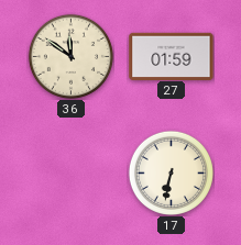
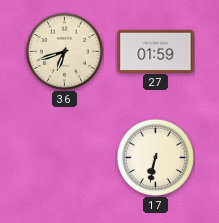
36: 11:51 -> 6:42
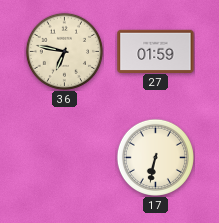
36: 6:42 -> 6:47
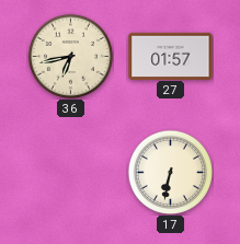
36: 6:47 -> 6:43
27: 01:59 -> 01:57
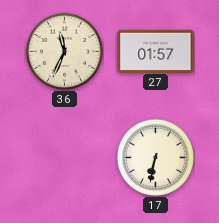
36: 6:43 -> 11:34
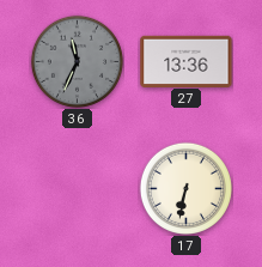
36 dial: cream -> grey
27: 01:57 -> 13:36
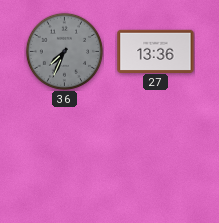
36: 11:34 -> 7:34
17: 6:32 -> none
